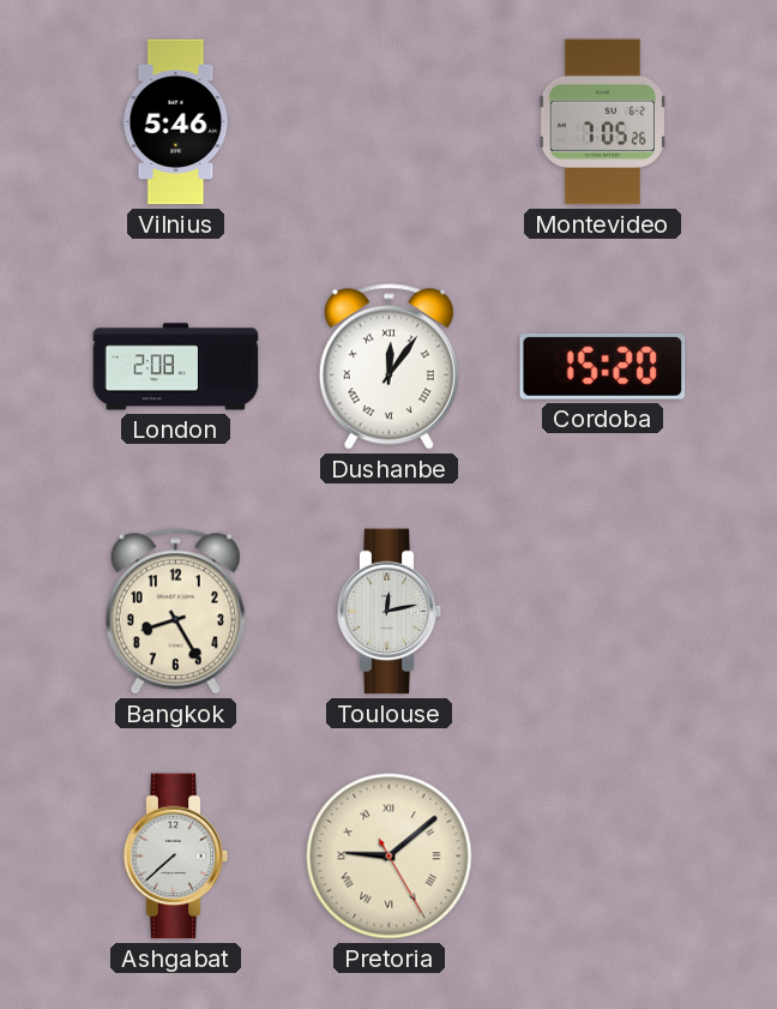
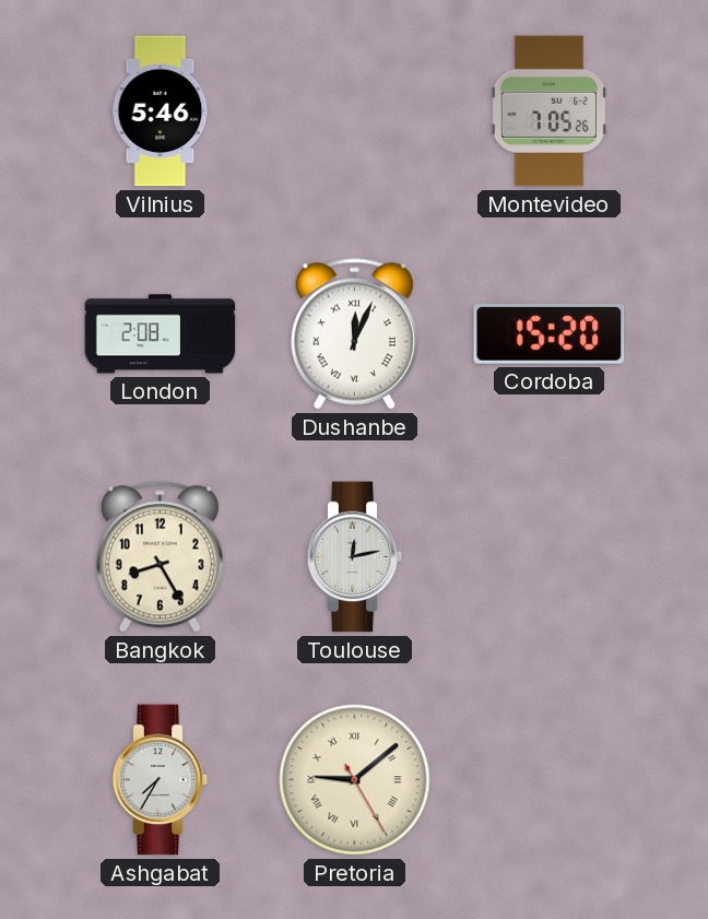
Dushanbe: 12:06 -> 12:04
Ashgabat: 7:38 -> 7:35
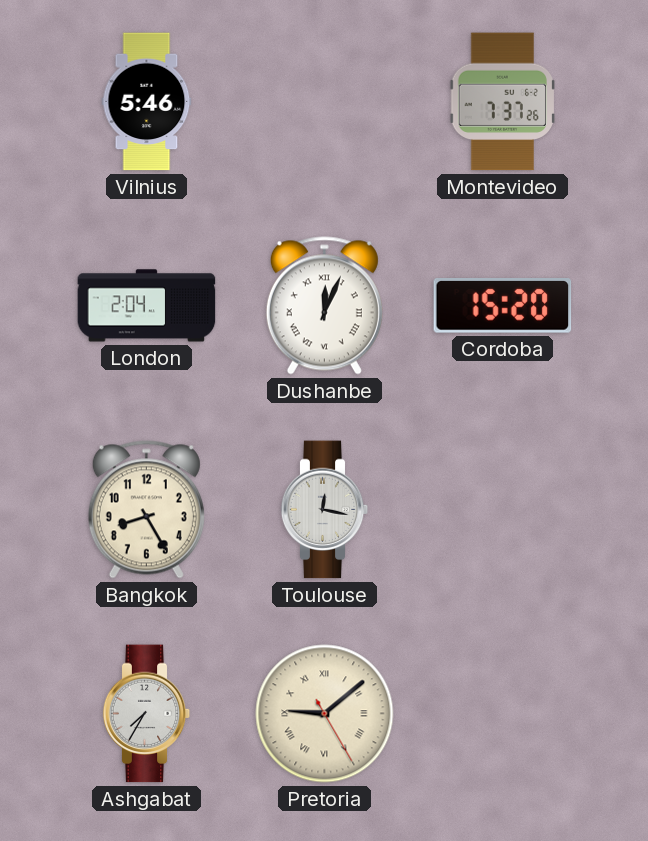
Montevideo: 7:05 -> 7:37
London: 2:08 -> 2:04
Toulouse: 12:13 -> 12:17
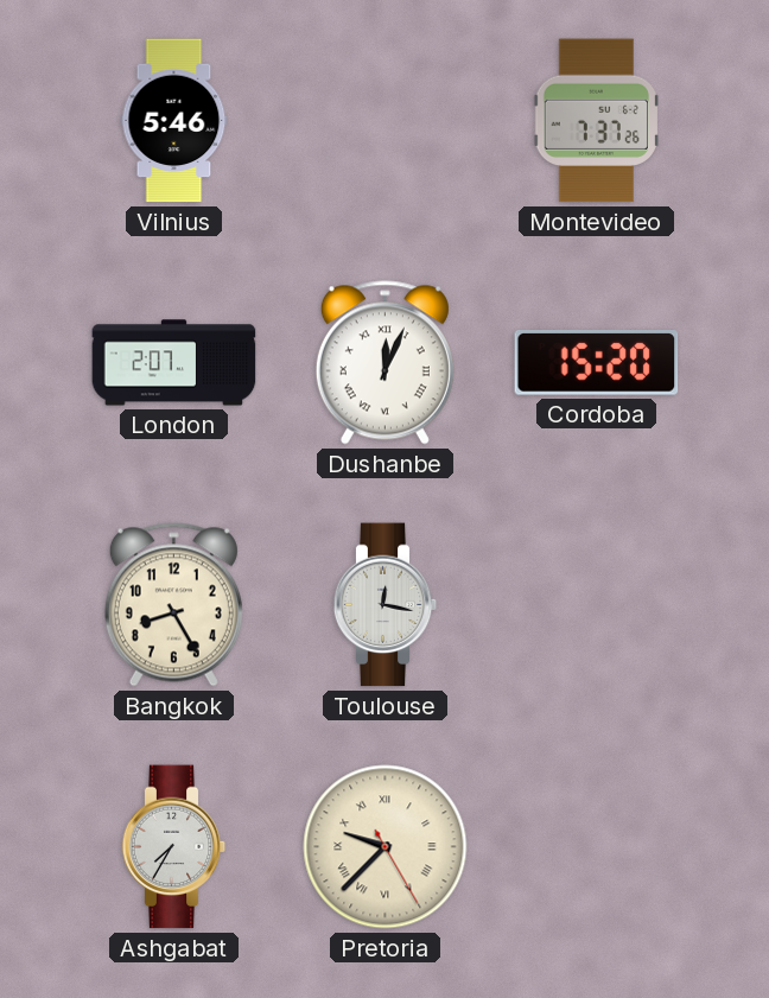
London: 2:04 -> 2:07
Pretoria: 9:08 -> 9:37
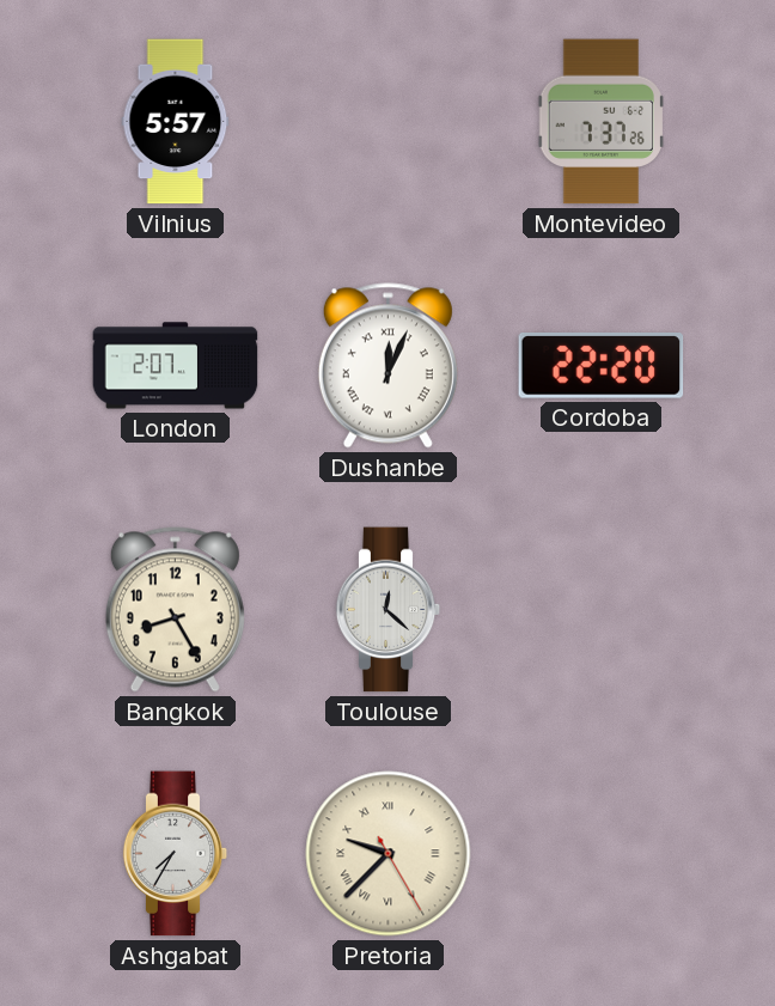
Vilnius: 5:46 -> 5:57
Cordoba: 15:20 -> 22:20
Toulouse: 12:17 -> 12:22
